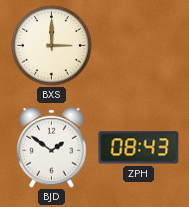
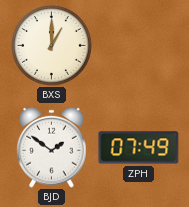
BXS: 3:00 -> 1:00
ZPH: 08:43 -> 07:49
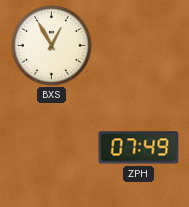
BXS: 1:00 -> 12:55
BJD: 1:51 -> none
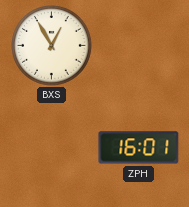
ZPH: 07:49 -> 16:01
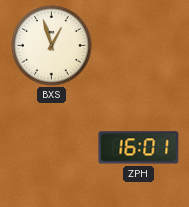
BXS: 12:55 -> 12:57
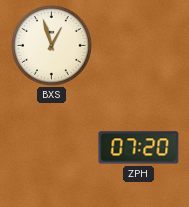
ZPH: 16:01 -> 07:20
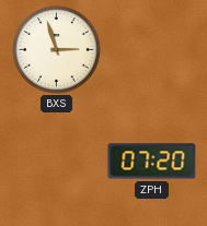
BXS: 12:57 -> 2:57
